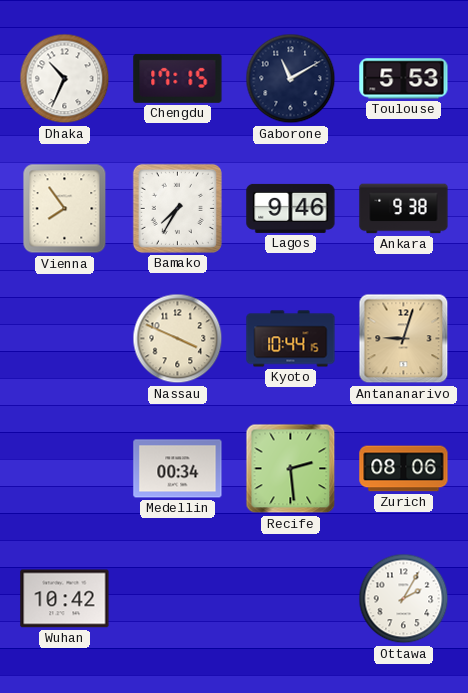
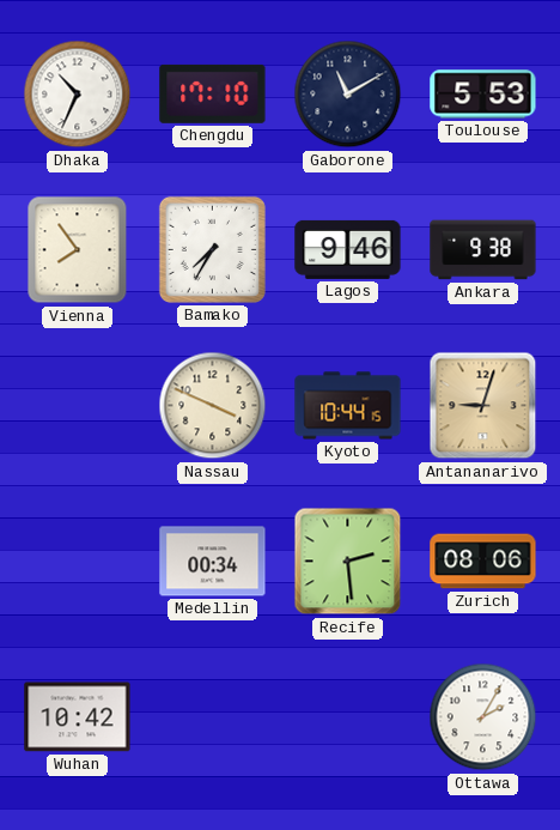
Chengdu: 17:15 -> 17:10
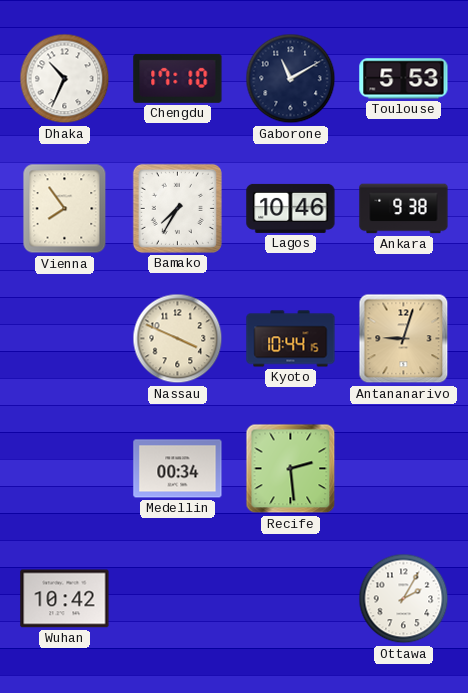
Lagos: 9:46 -> 10:46
Zurich: 08:06 -> none
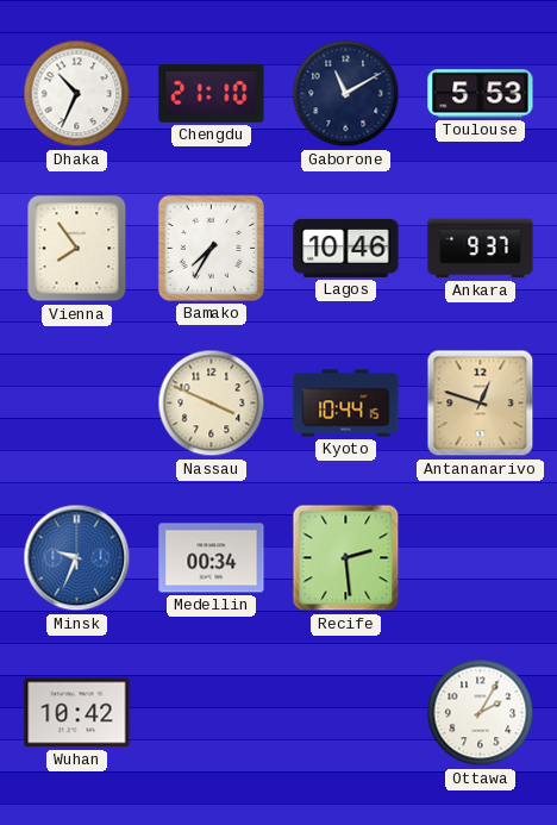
Chengdu: 17:10 -> 21:10
Ankara: 9:38 -> 9:37
Antananarivo: 9:03 -> 12:48
Minsk: none -> 9:34
